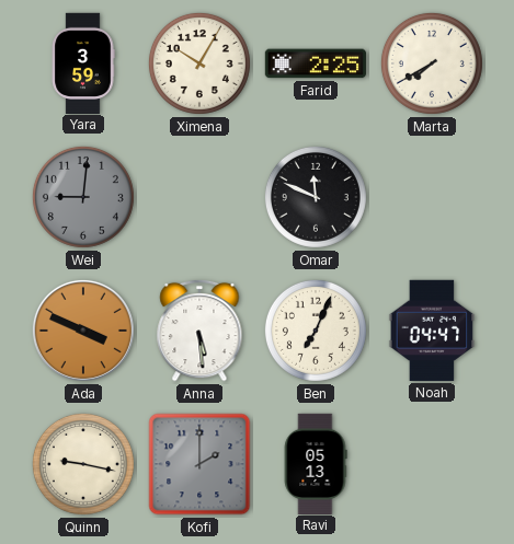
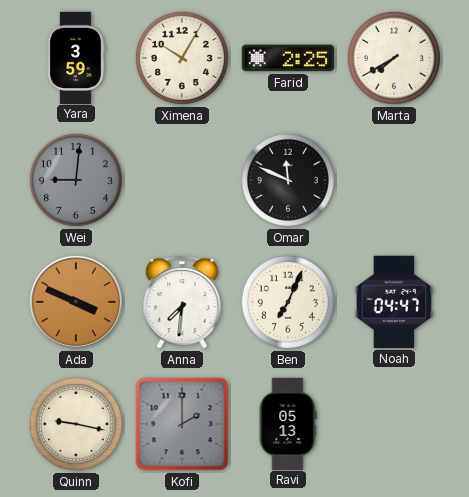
Anna: 5:29 -> 7:31
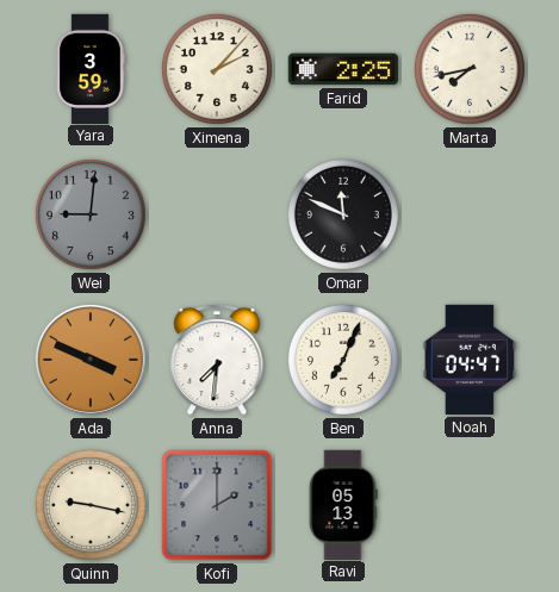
Ximena: 10:05 -> 2:07
Marta: 7:40 -> 7:43
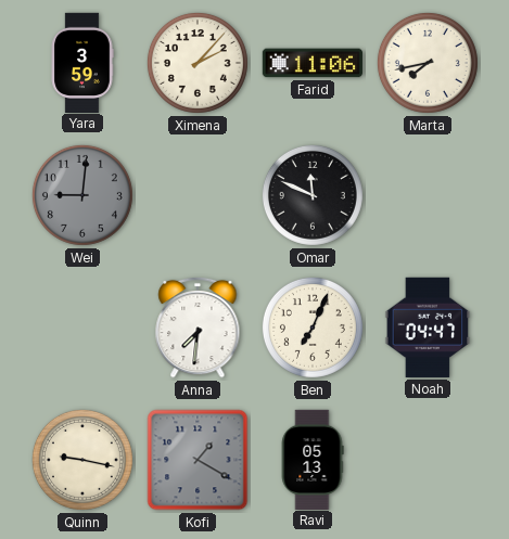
Farid: 2:25 -> 11:06
Ada: 3:49 -> none
Kofi: 2:00 -> 1:20
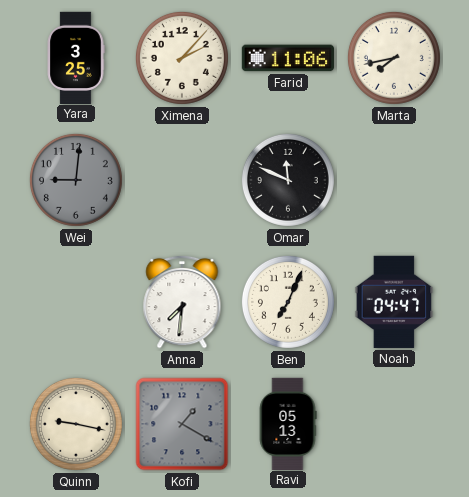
Yara: 3:59 -> 3:25
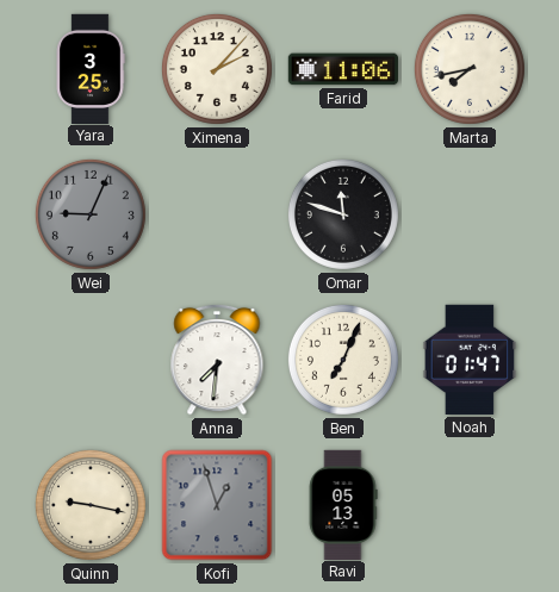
Wei: 9:01 -> 9:04
Omar: 11:49 -> 11:48
Noah: 04:47 -> 01:47
Kofi: 1:20 -> 12:57
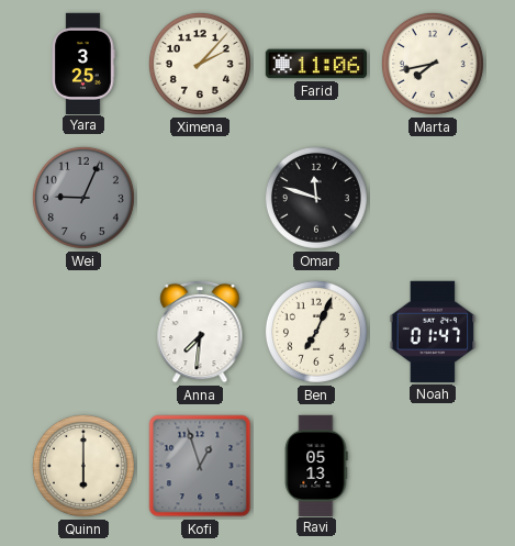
Quinn: 9:17 -> 6:00
